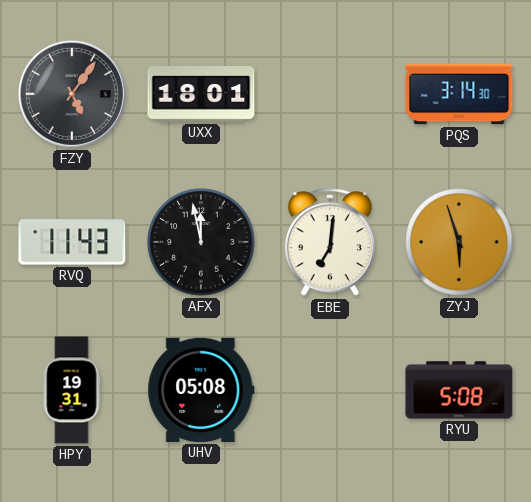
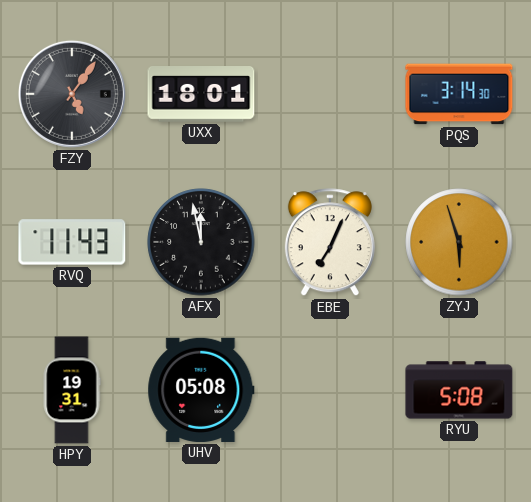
EBE: 7:01 -> 7:04
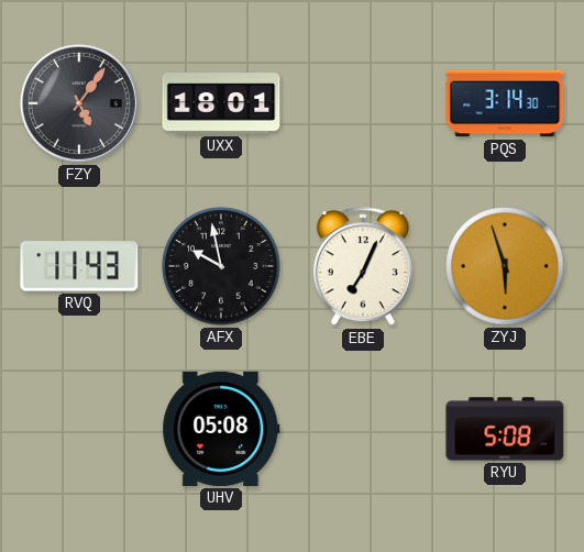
AFX: 11:58 -> 9:58
HPY: 19:31 -> none
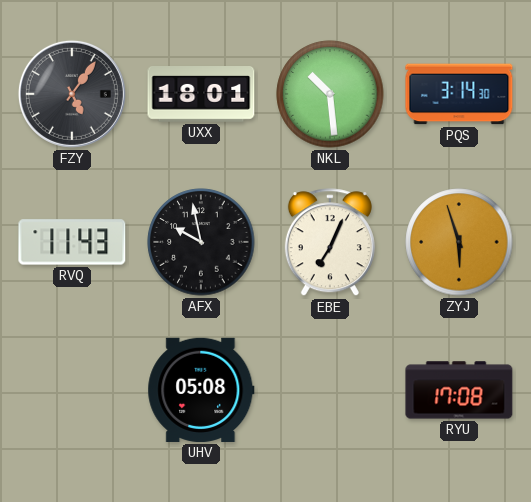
NKL: none -> 10:29
RYU: 5:08 -> 17:08
